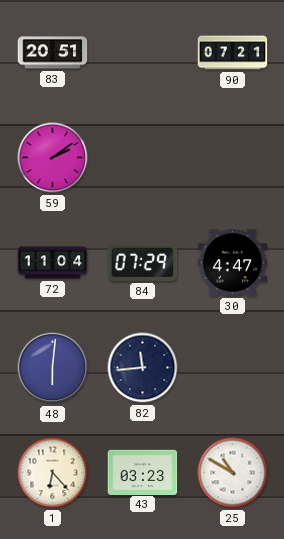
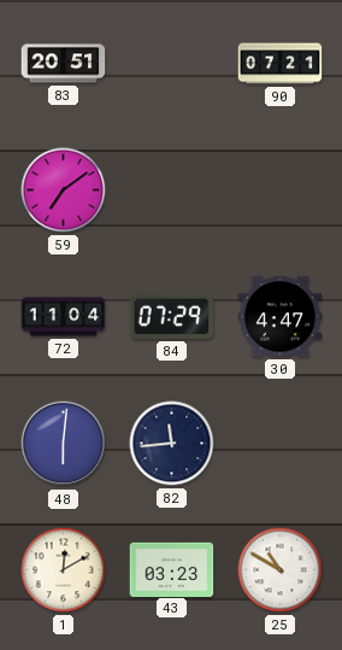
59: 2:09 -> 7:09
1: 6:23 -> 12:10
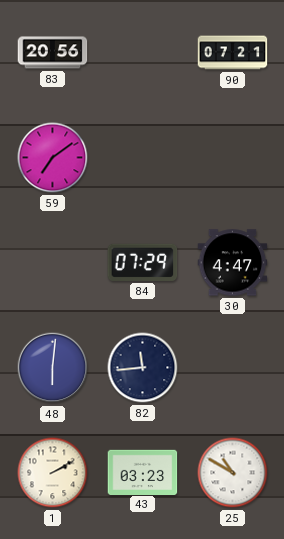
83: 20:51 -> 20:56
72: 11:04 -> none
1: 12:10 -> 2:10
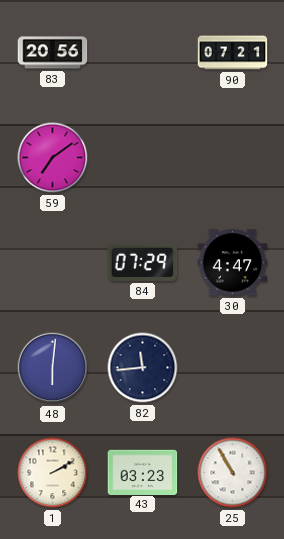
25: 10:50 -> 10:55
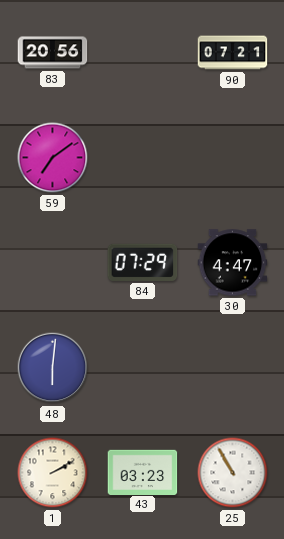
82: 11:44 -> none
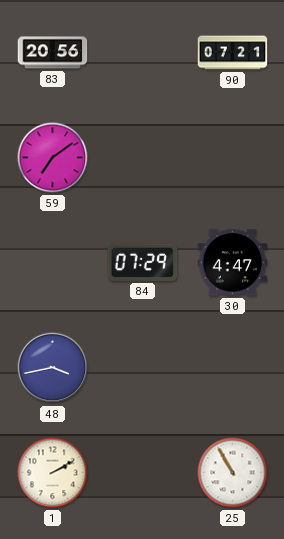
48: 6:01 -> 3:43
43: 03:23 -> none
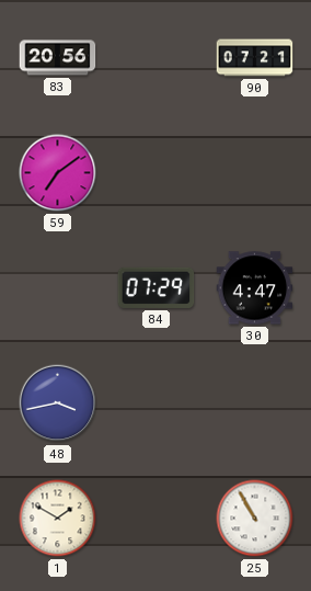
1: 2:10 -> 1:50
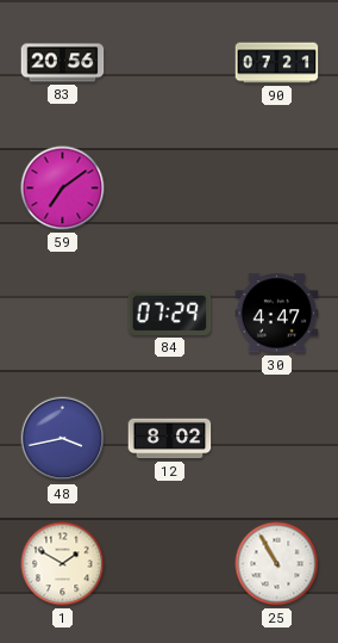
12: none -> 8:02
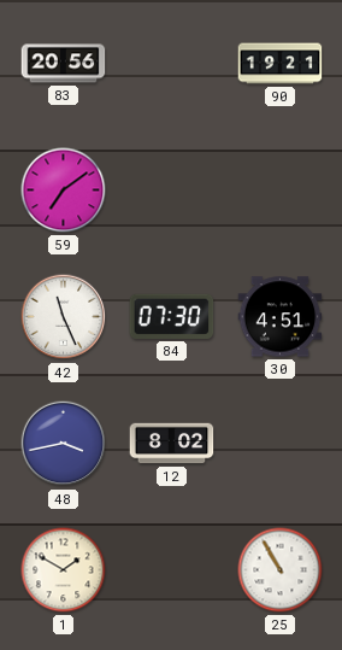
90: 07:21 -> 19:21
42: none -> 11:26
84: 07:29 -> 07:30
30: 4:47 -> 4:51
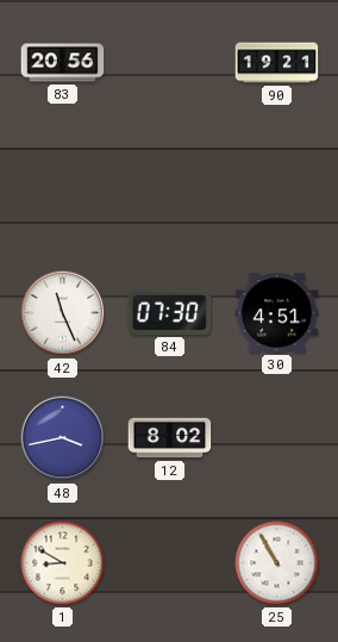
59: 7:09 -> none
1: 1:50 -> 8:50
